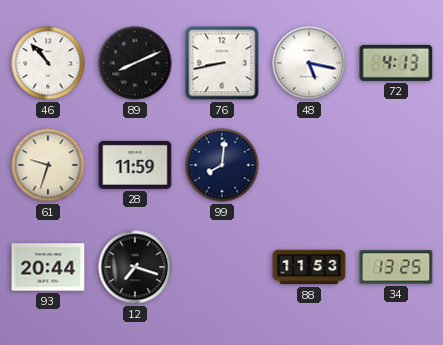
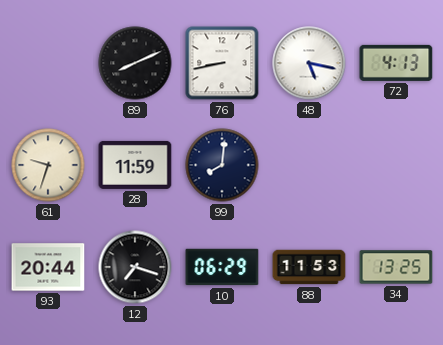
46: 10:53 -> none
10: none -> 06:29
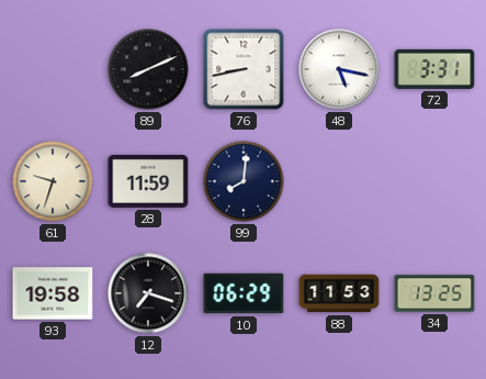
72: 4:13 -> 3:31
93: 20:44 -> 19:58
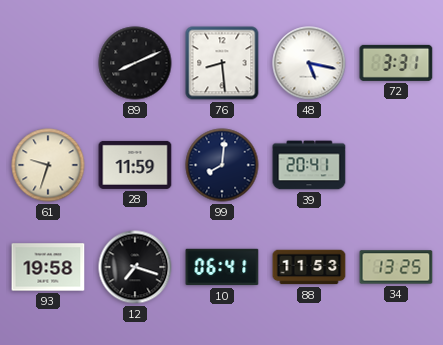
76: 8:43 -> 8:29
39: none -> 20:41
10: 06:29 -> 06:41
